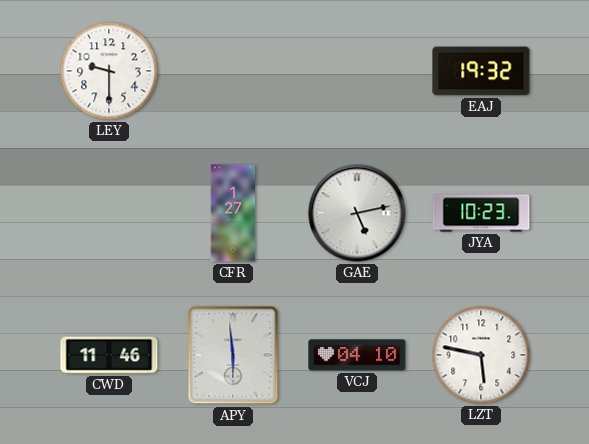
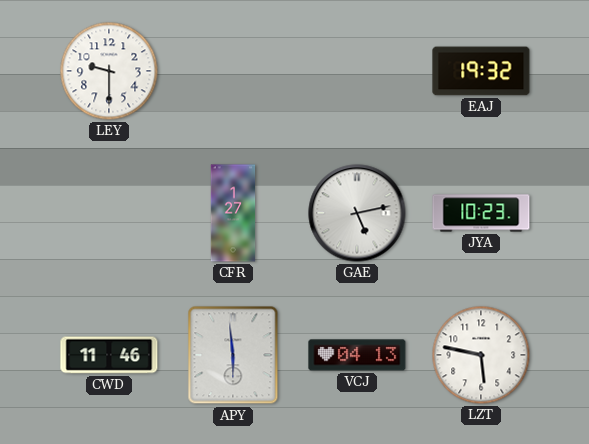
VCJ: 04:10 -> 04:13
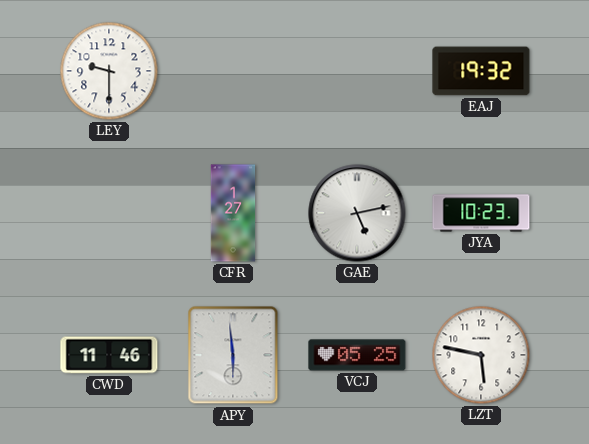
VCJ: 04:13 -> 05:25
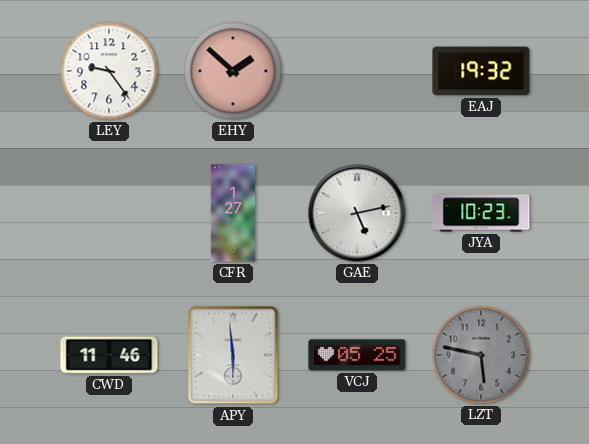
LEY: 9:30 -> 9:24
EHY: none -> 1:52
LZT dial: white -> grey
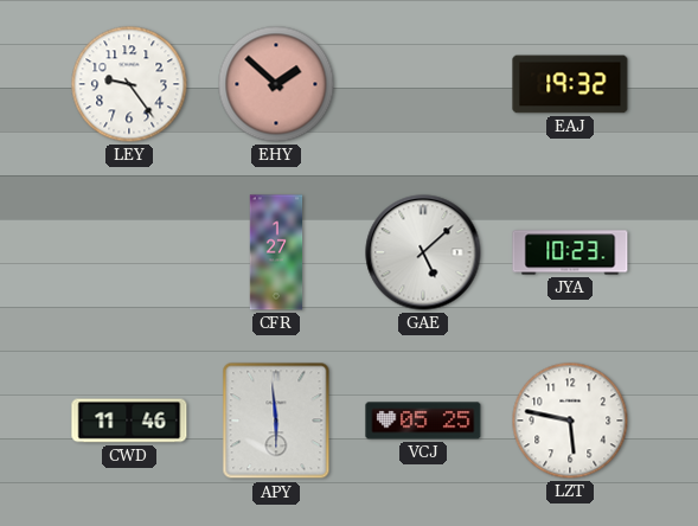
GAE: 5:13 -> 5:08
LZT dial: grey -> white
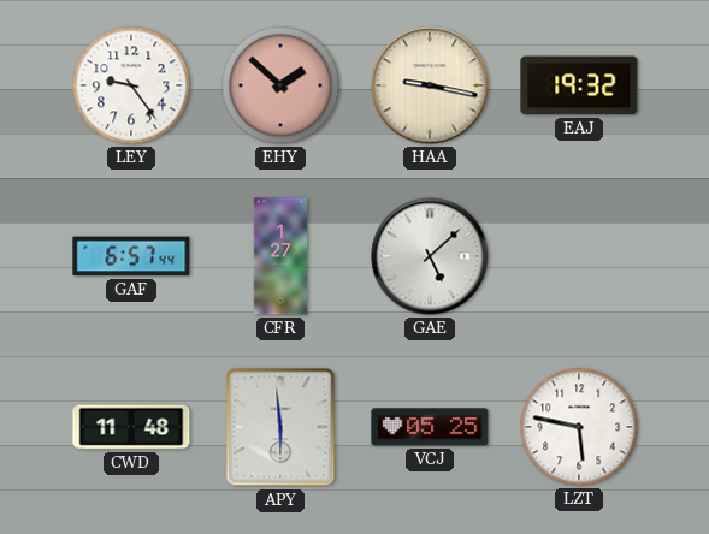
HAA: none -> 9:17
GAF: none -> 6:57
JYA: 10:23 -> none
CWD: 11:46 -> 11:48
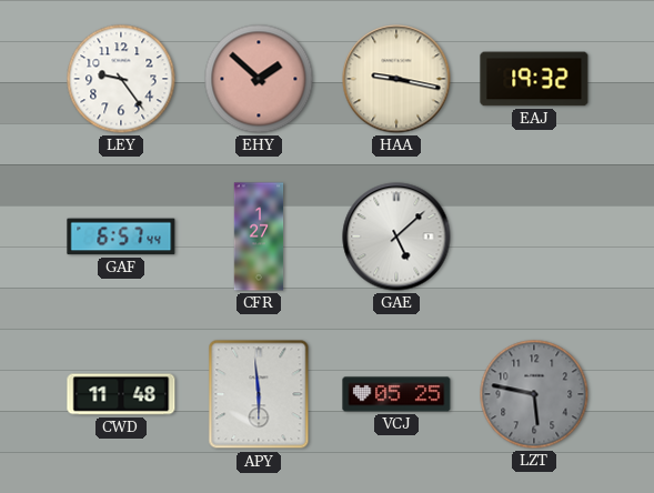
LZT dial: white -> grey
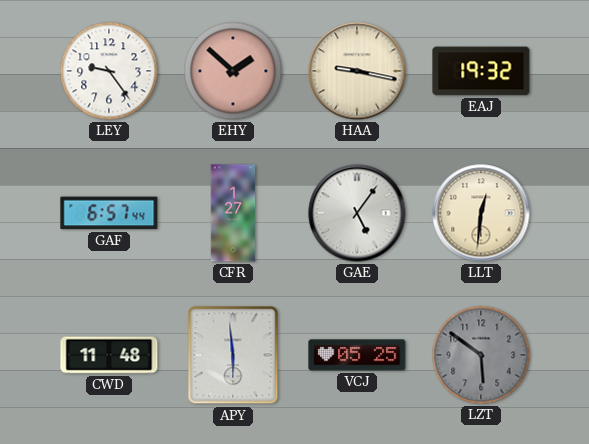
GAE: 5:08 -> 5:06
LLT: none -> 12:31
LZT: 5:47 -> 5:51
